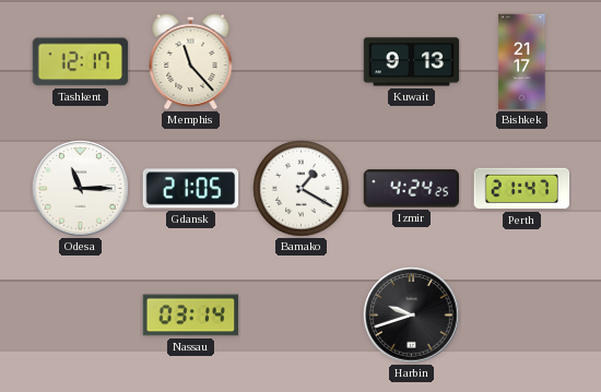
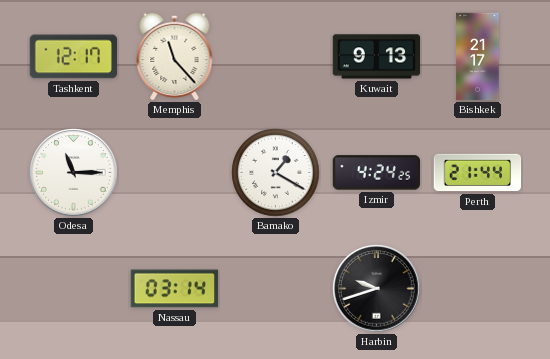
Gdansk: 21:05 -> none
Perth: 21:47 -> 21:44
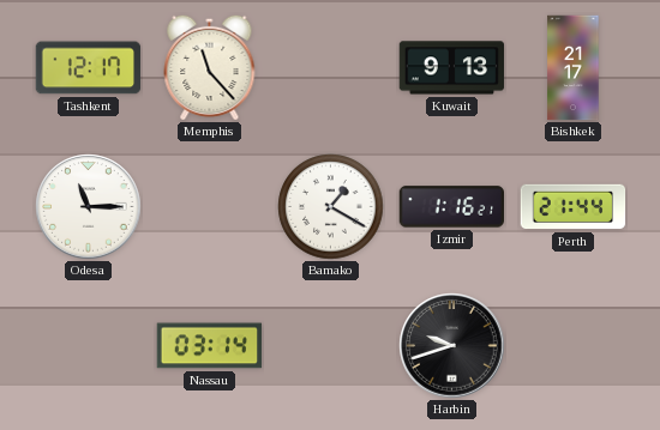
Izmir: 4:24 -> 1:16
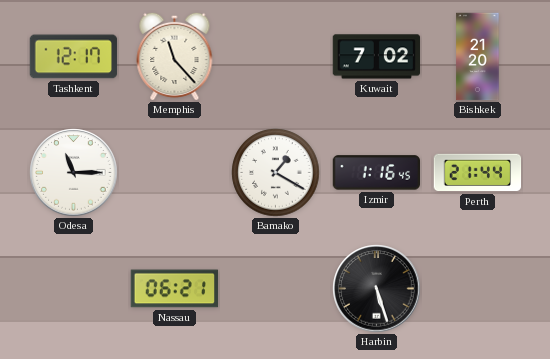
Kuwait: 9:13 -> 7:02
Bishkek: 21:17 -> 21:20
Izmir: 1:16:21 -> 1:16:45
Nassau: 03:14 -> 06:21
Harbin: 9:42 -> 5:27
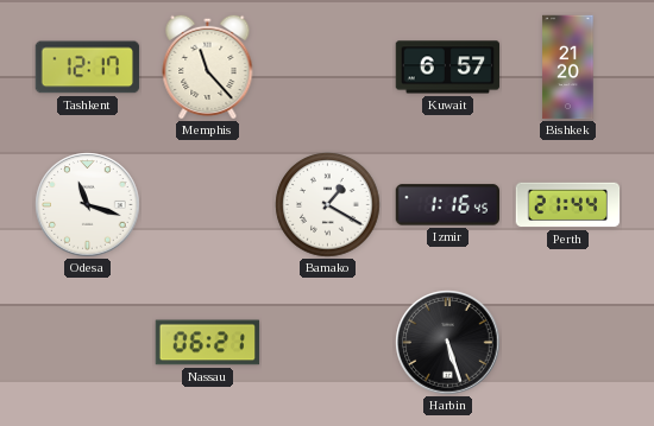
Kuwait: 7:02 -> 6:57
Odesa: 11:15 -> 11:18
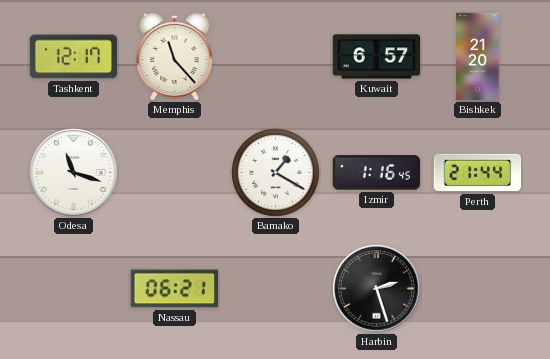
Harbin: 5:27 -> 2:27
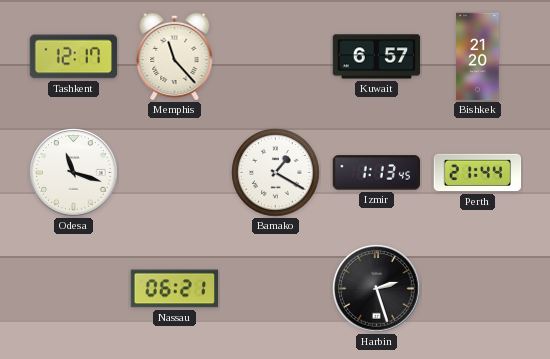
Izmir: 1:16 -> 1:13
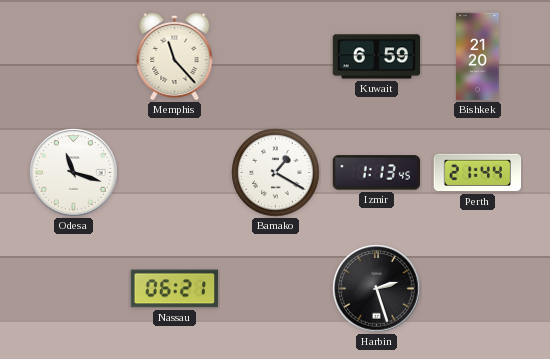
Tashkent: 12:17 -> none
Kuwait: 6:57 -> 6:59
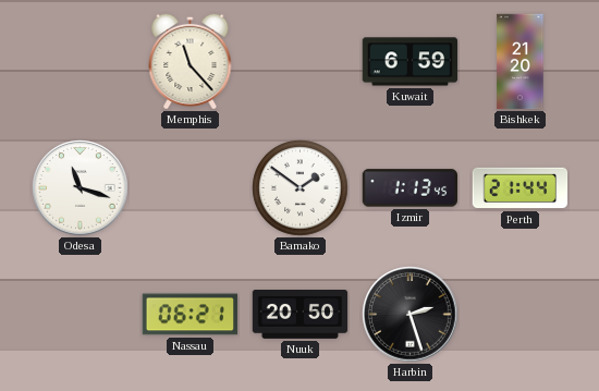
Bamako: 1:20 -> 1:51
Nuuk: none -> 20:50
